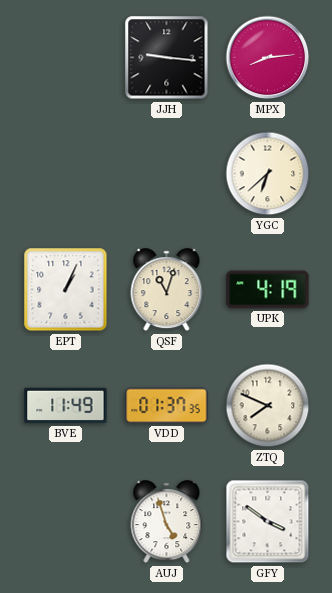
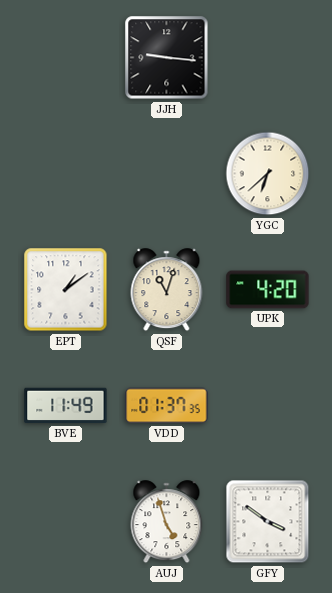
MPX: 8:14 -> none
EPT: 1:04 -> 1:09
UPK: 4:19 -> 4:20
ZTQ: 7:49 -> none
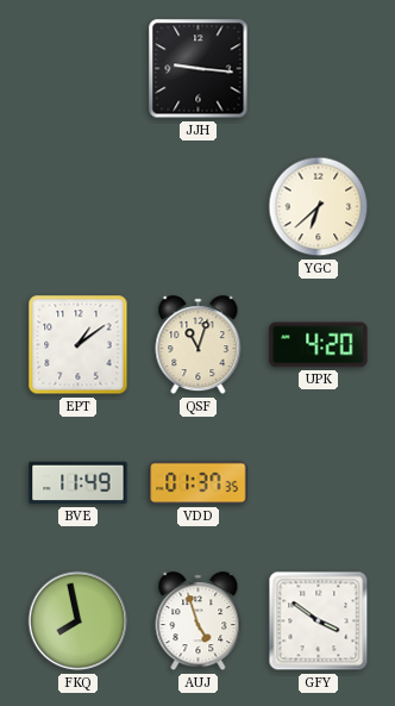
FKQ: none -> 7:58
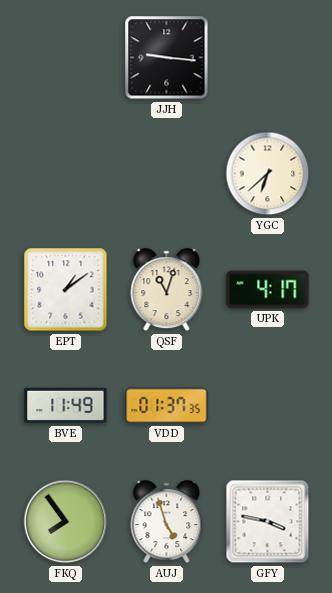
UPK: 4:20 -> 4:17
FKQ: 7:58 -> 7:54
GFY: 3:51 -> 3:47
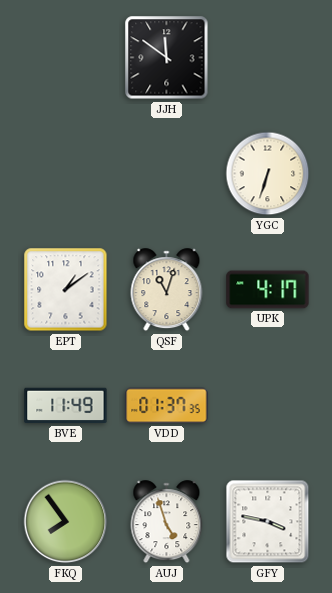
JJH: 9:16 -> 11:51
YGC: 6:38 -> 6:33
